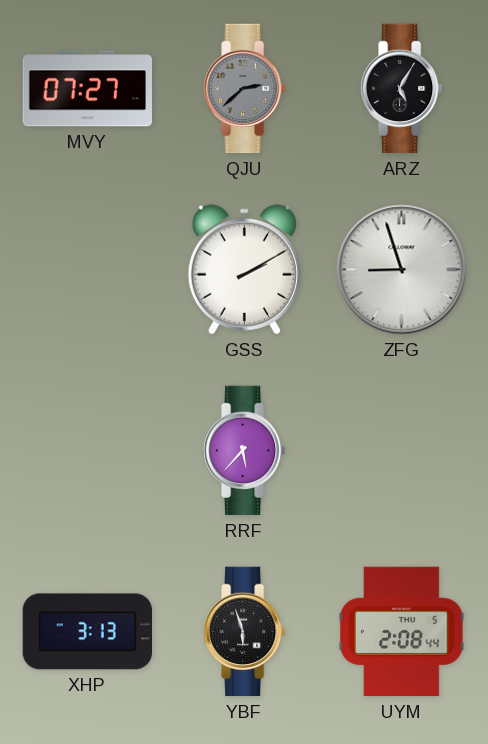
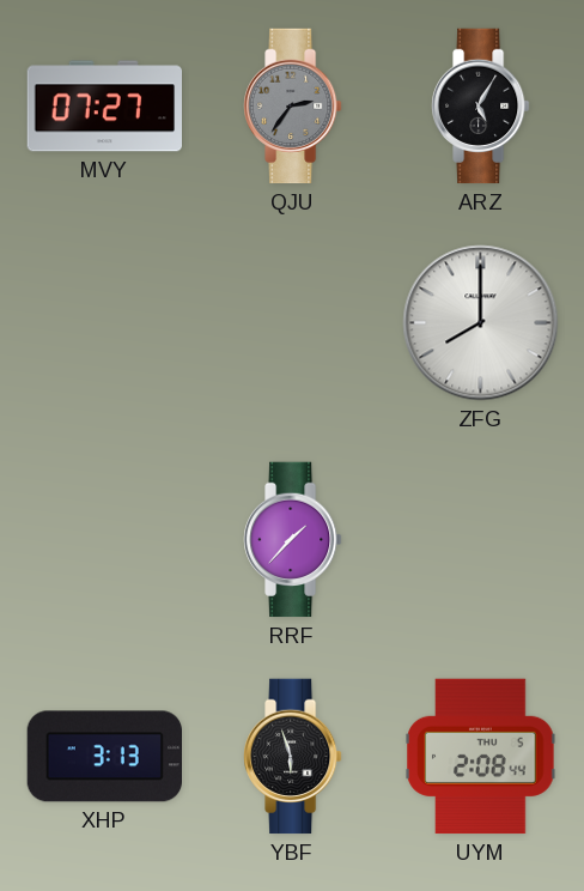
QJU: 2:38 -> 2:36
GSS: 2:10 -> none
ZFG: 8:57 -> 8:00
RRF: 5:37 -> 1:37
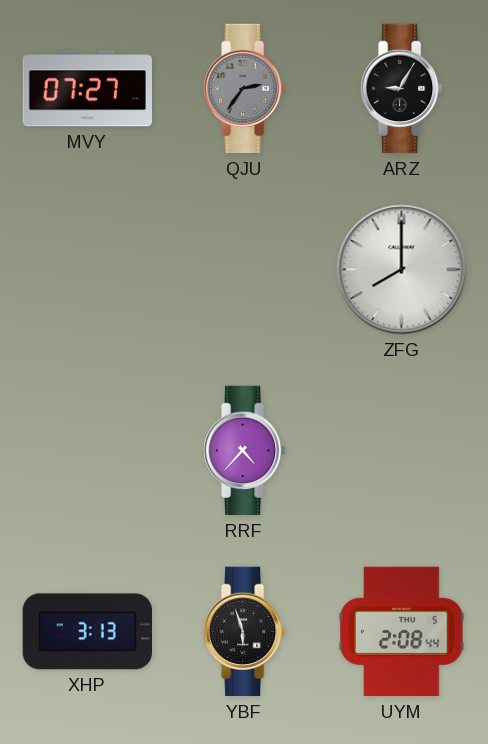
ARZ: 5:05 -> 9:05
RRF: 1:37 -> 4:37
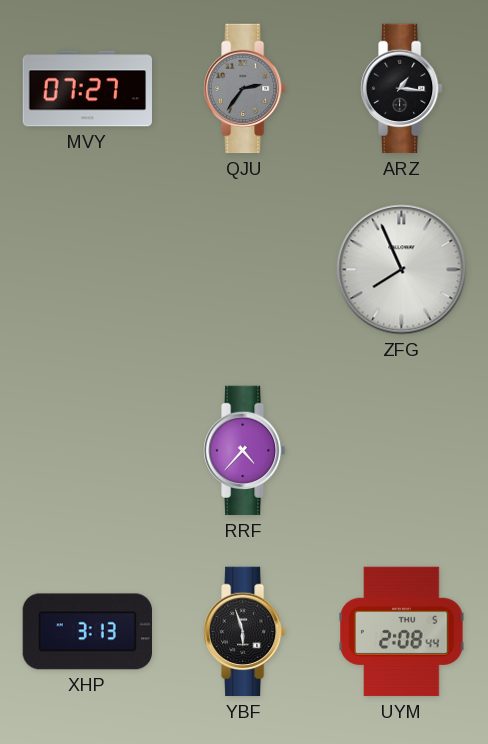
ARZ: 9:05 -> 1:16
ZFG: 8:00 -> 7:56
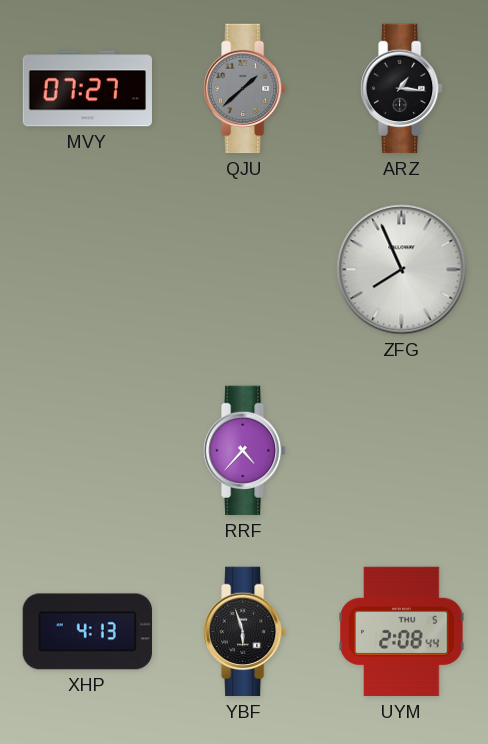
QJU: 2:36 -> 1:38
XHP: 3:13 -> 4:13
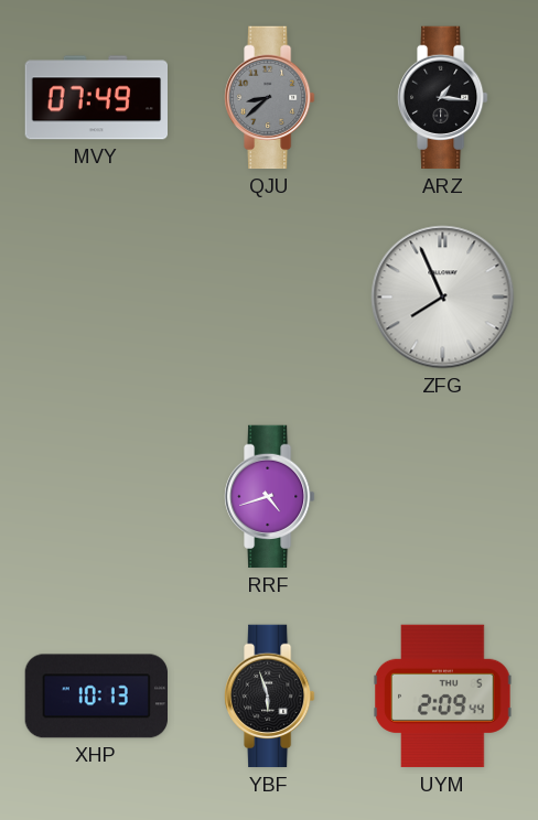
MVY: 07:27 -> 07:49
QJU: 1:38 -> 8:38
RRF: 4:37 -> 4:42
XHP: 4:13 -> 10:13
UYM: 2:08 -> 2:09
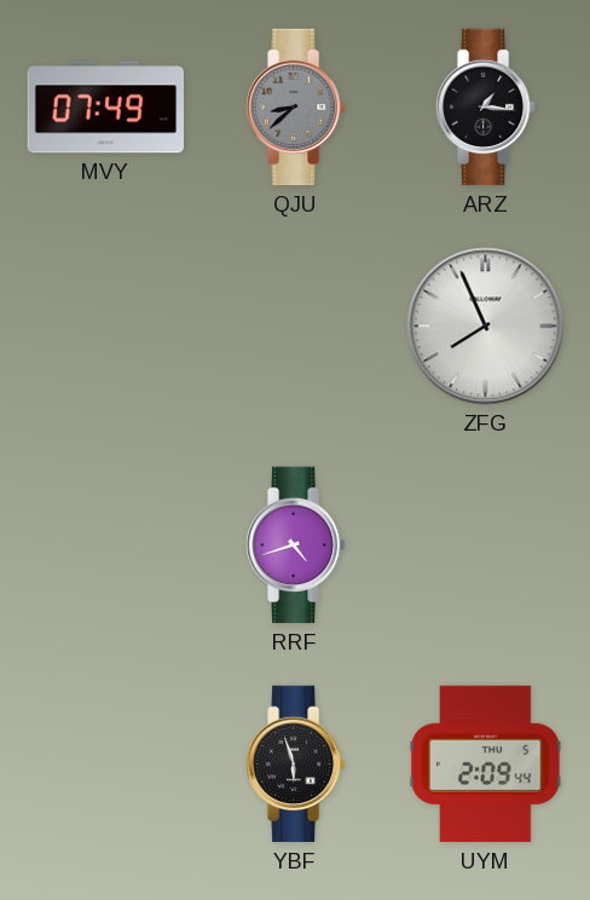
XHP: 10:13 -> none
